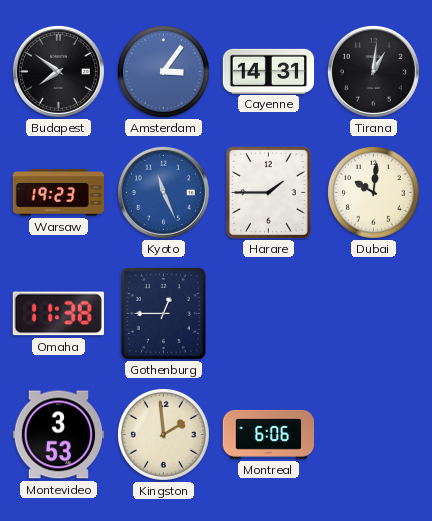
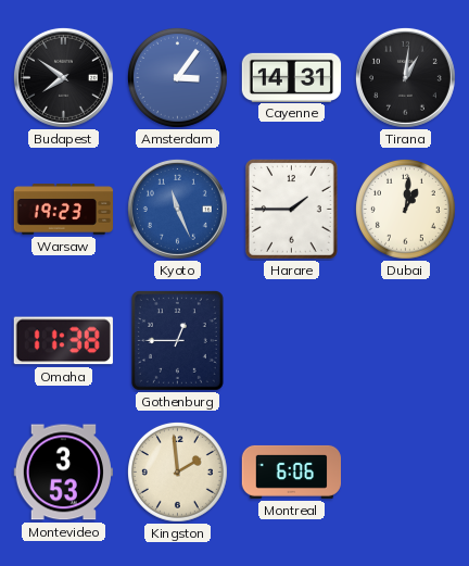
Dubai: 10:01 -> 1:01
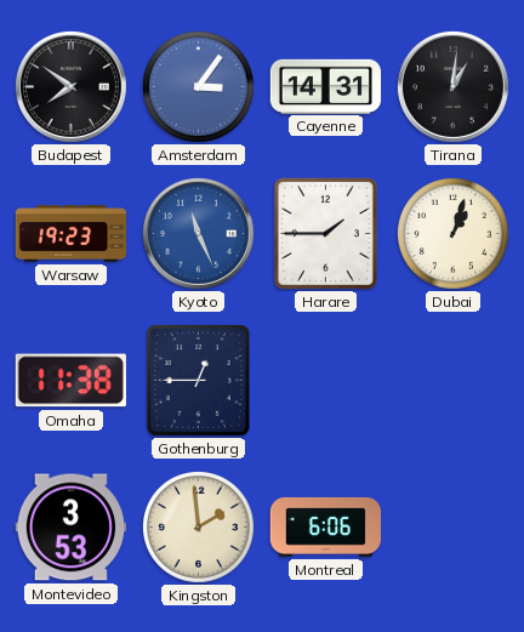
Dubai: 1:01 -> 1:03
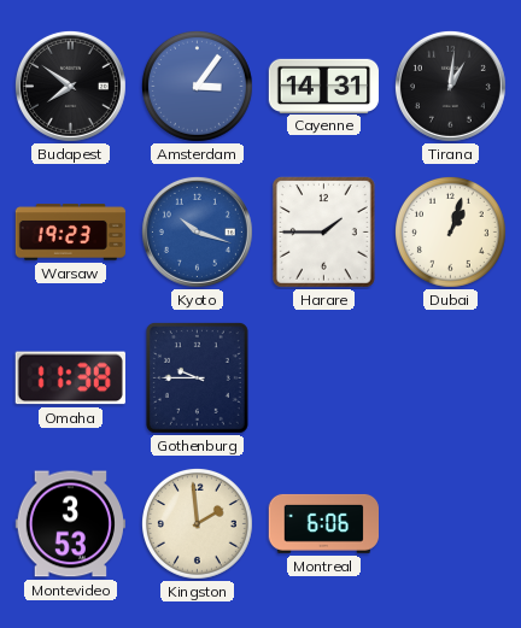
Kyoto: 11:26 -> 10:18
Gothenburg: 12:45 -> 9:45
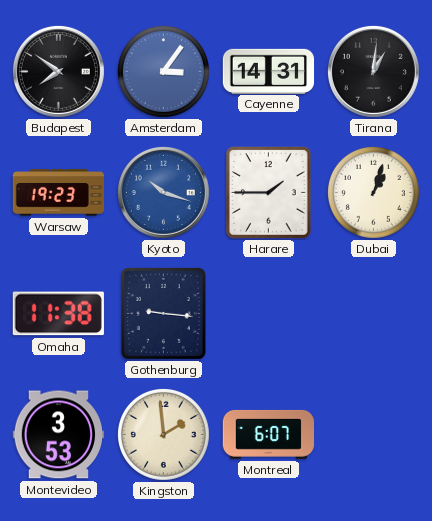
Gothenburg: 9:45 -> 9:16
Montreal: 6:06 -> 6:07
